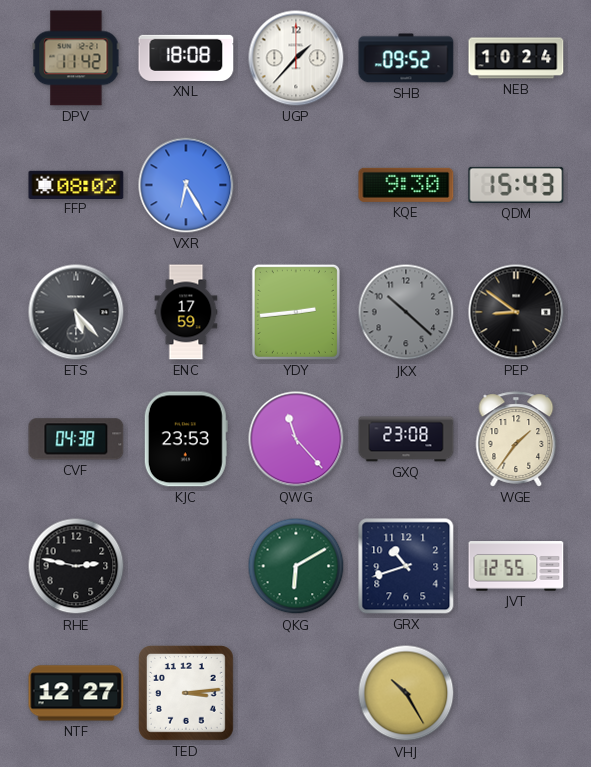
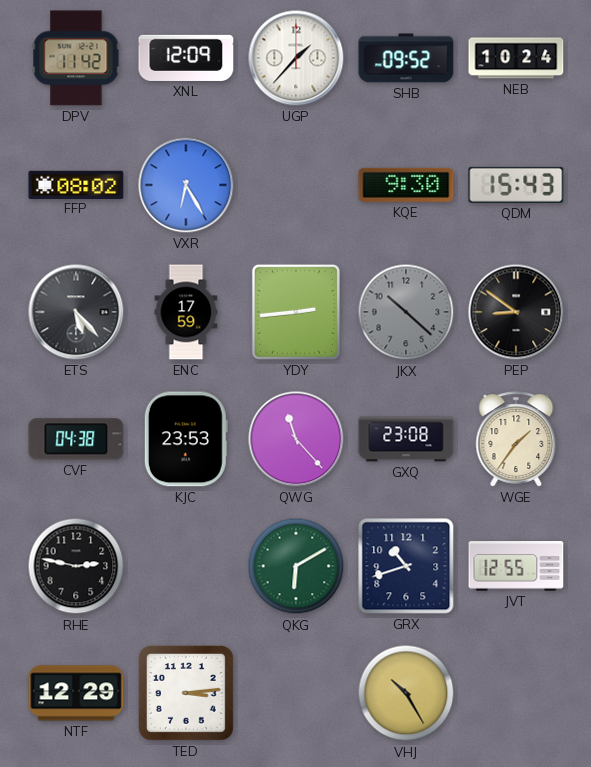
XNL: 18:08 -> 12:09
NTF: 12:27 -> 12:29
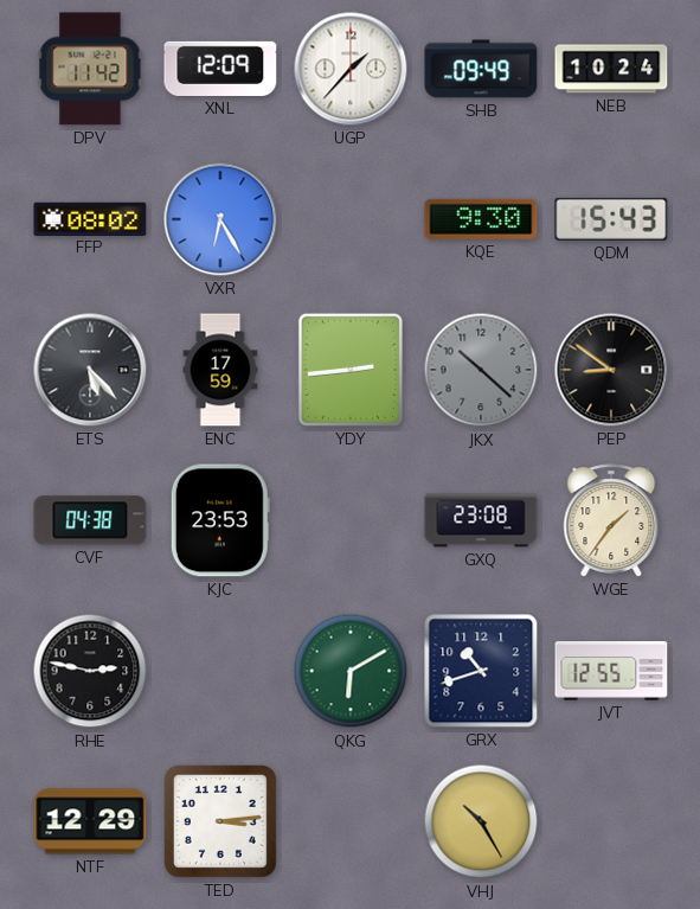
SHB: 09:52 -> 09:49
QWG: 11:23 -> none
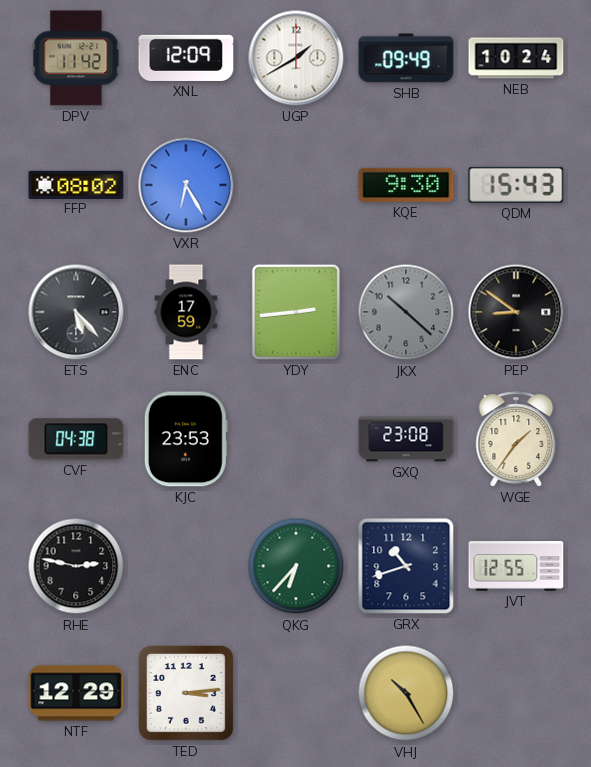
UGP: 1:37 -> 1:40
QKG: 6:10 -> 6:37
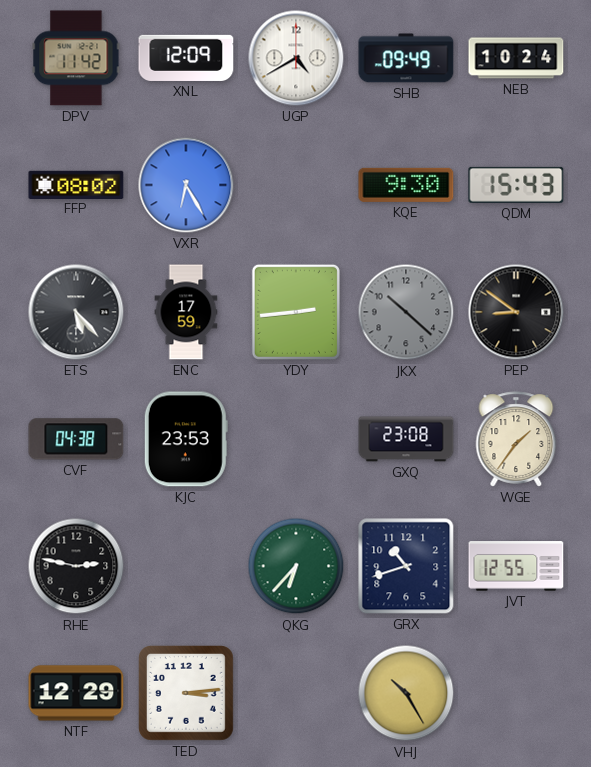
UGP: 1:40 -> 4:40
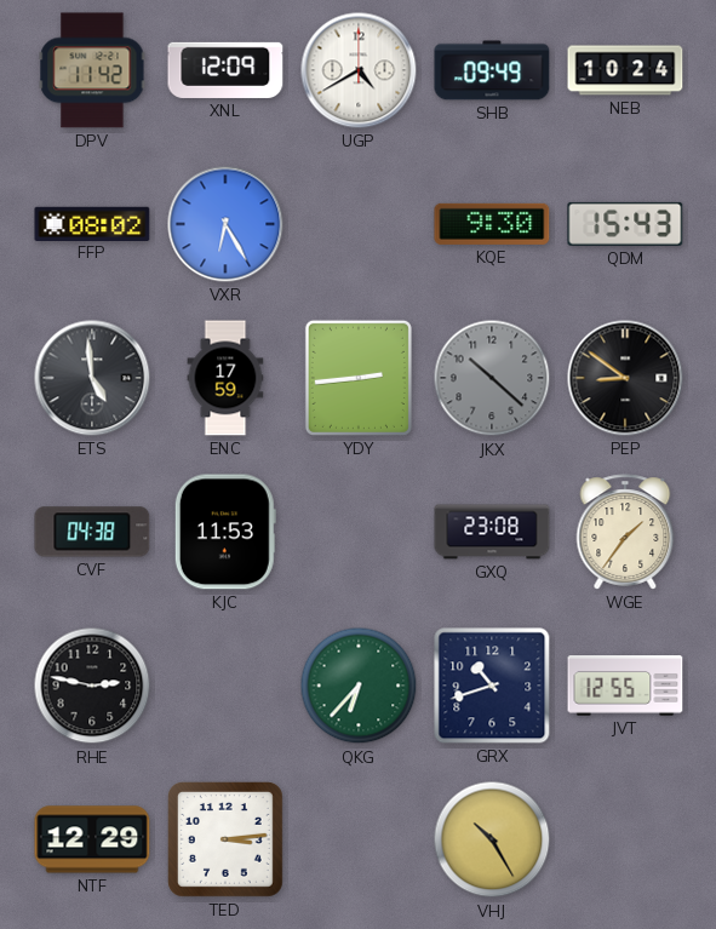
ETS: 5:23 -> 4:59
KJC: 23:53 -> 11:53
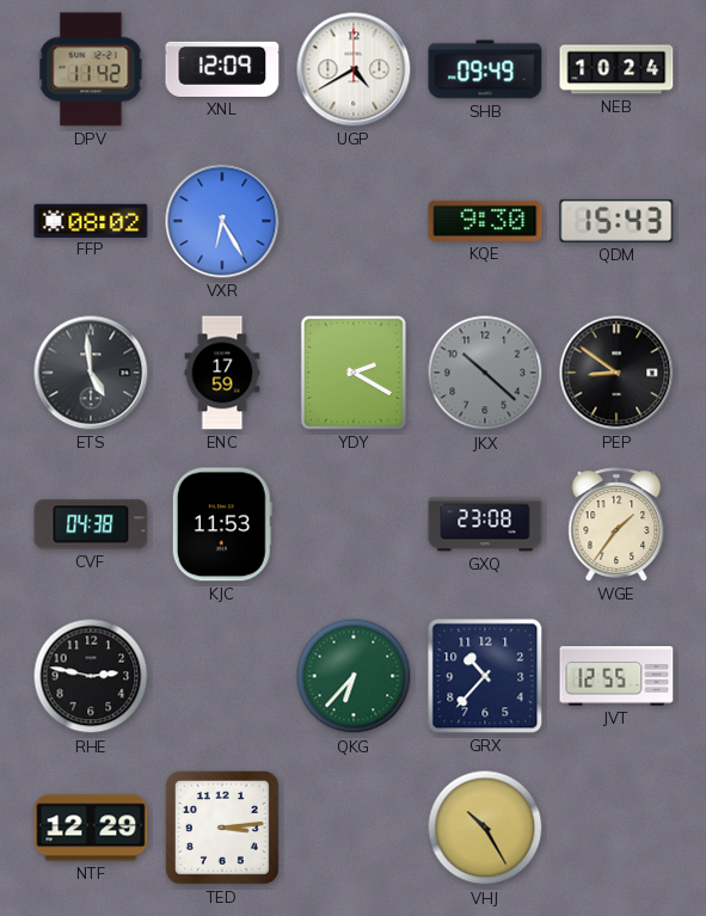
YDY: 2:44 -> 2:20
GRX: 10:42 -> 10:37
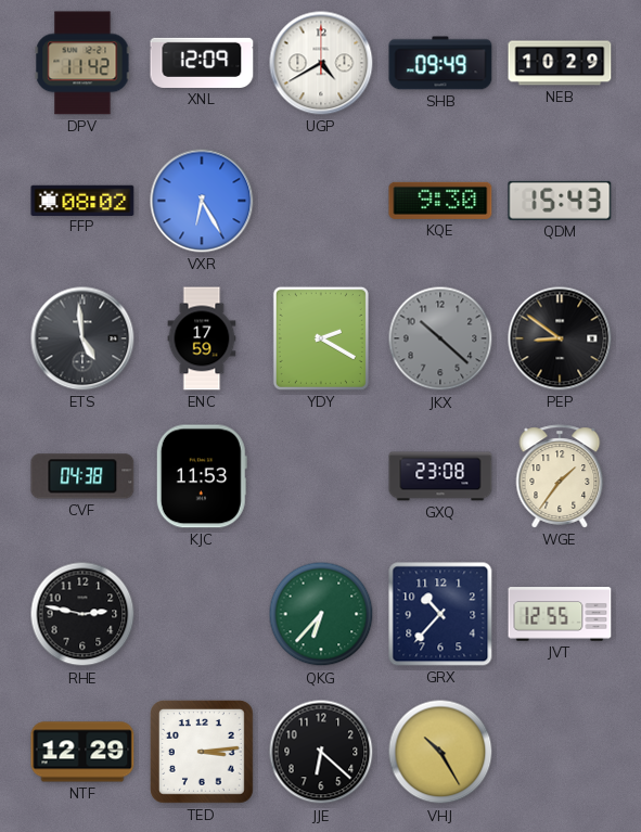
NEB: 10:24 -> 10:29
JJE: none -> 6:22
